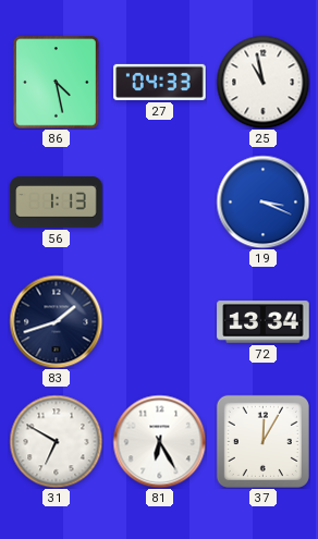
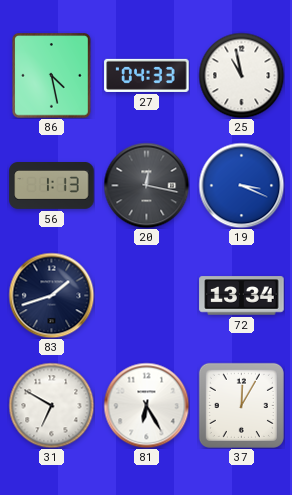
20: none -> 12:17
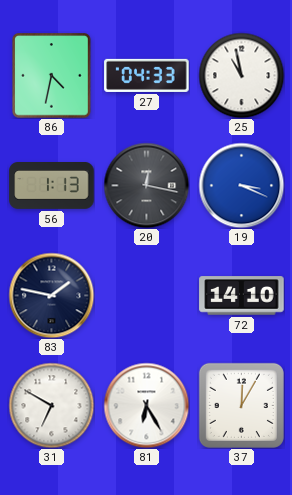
86: 4:28 -> 4:32
83: 1:42 -> 1:47
72: 13:34 -> 14:10
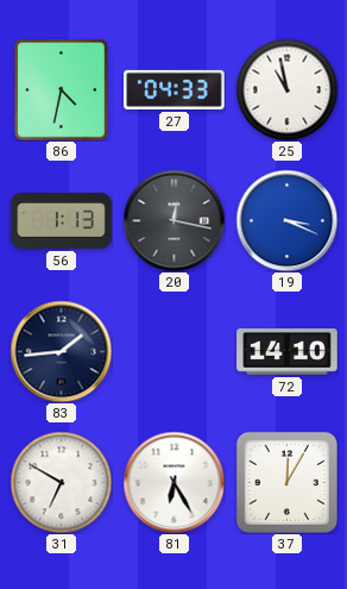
83: 1:47 -> 1:44
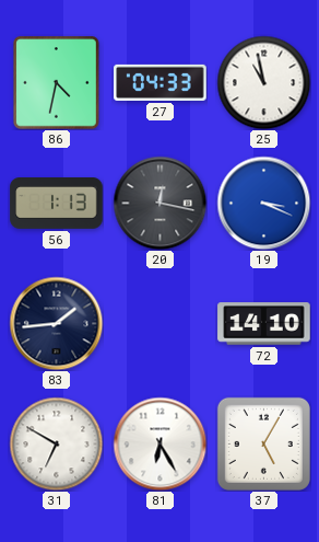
37: 12:05 -> 5:05
